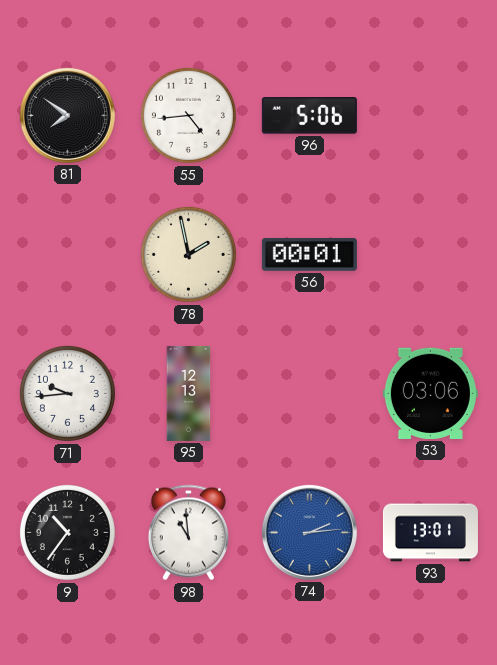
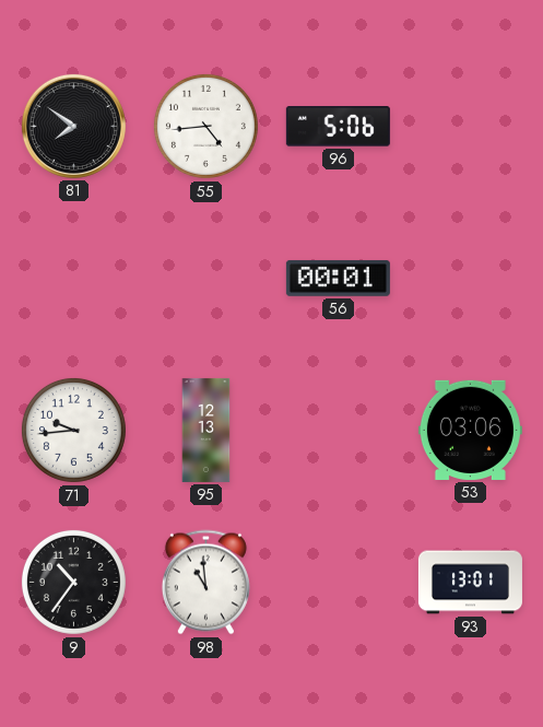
78: 1:58 -> none
74: 2:14 -> none
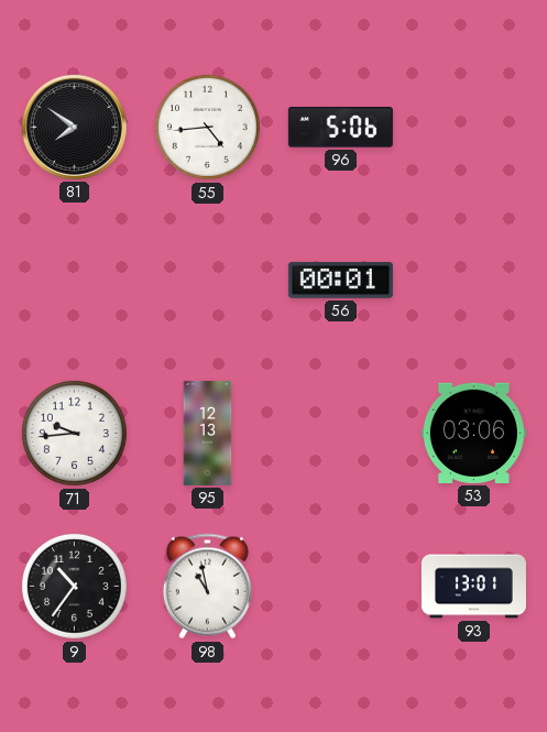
98: 10:59 -> 10:58
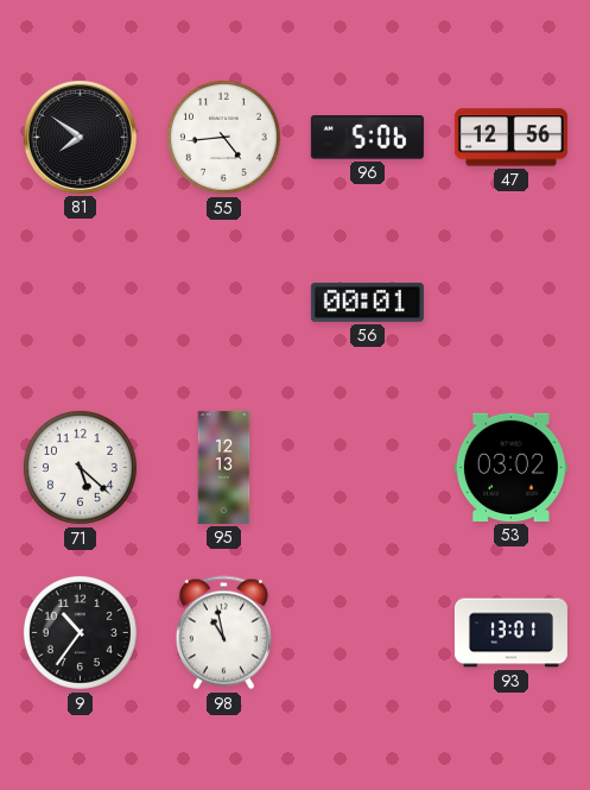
47: none -> 12:56
71: 9:44 -> 5:22
53: 03:06 -> 03:02
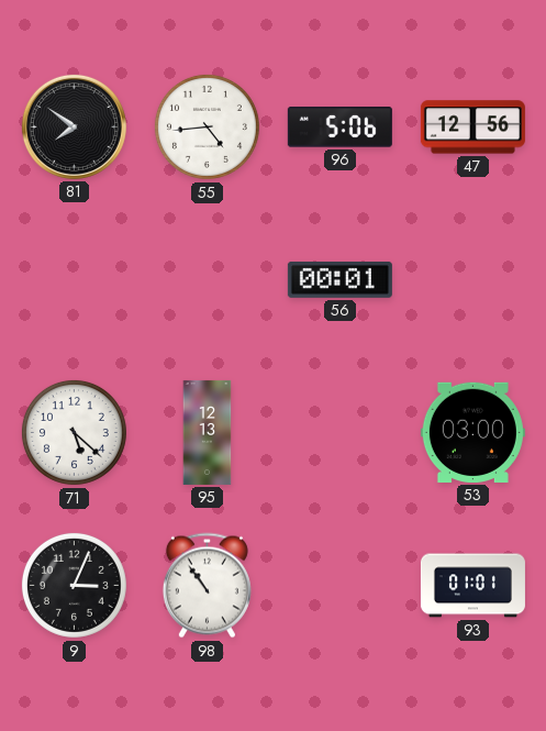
53: 03:02 -> 03:00
9: 10:36 -> 3:04
98: 10:58 -> 10:54
93: 13:01 -> 01:01
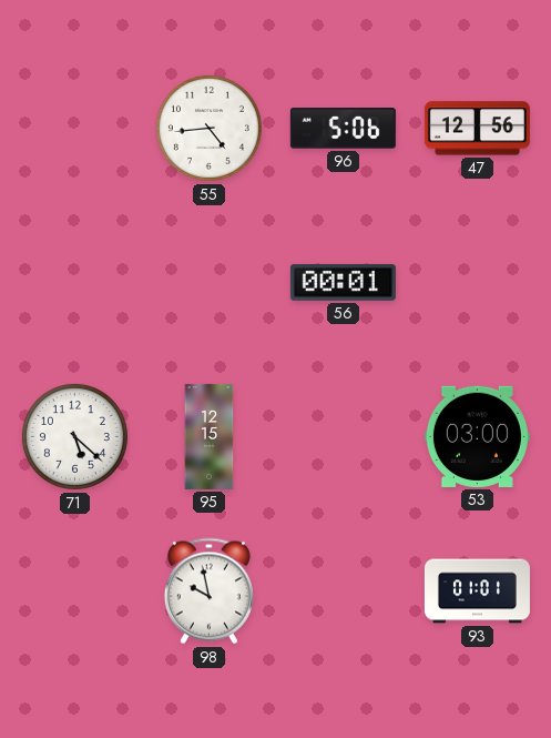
81: 7:51 -> none
95: 12:13 -> 12:15
9: 3:04 -> none
98: 10:54 -> 9:58
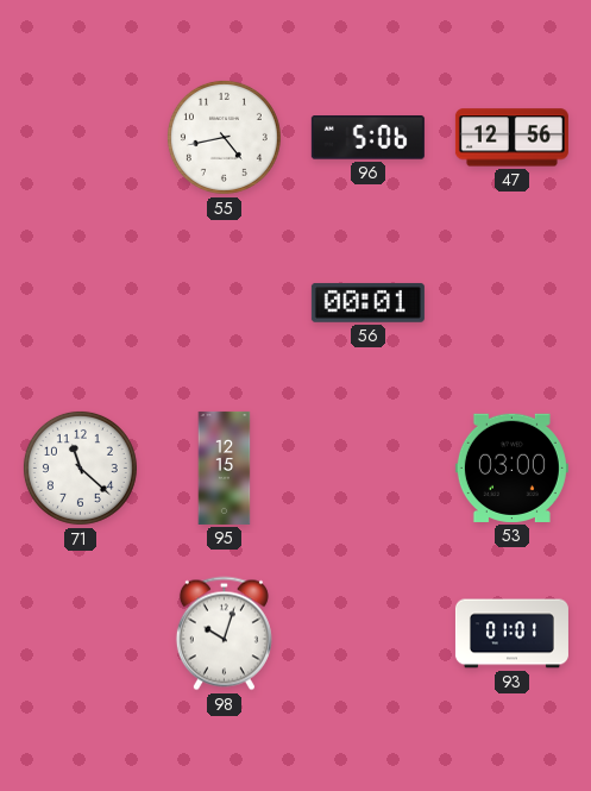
55: 4:44 -> 4:43
71: 5:22 -> 11:22
98: 9:58 -> 10:03
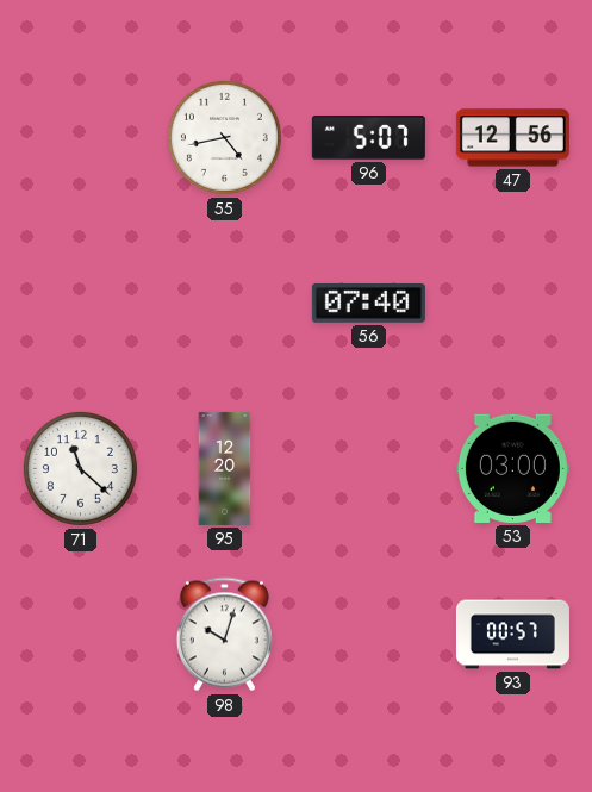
96: 5:06 -> 5:07
56: 00:01 -> 07:40
95: 12:15 -> 12:20
93: 01:01 -> 00:57
